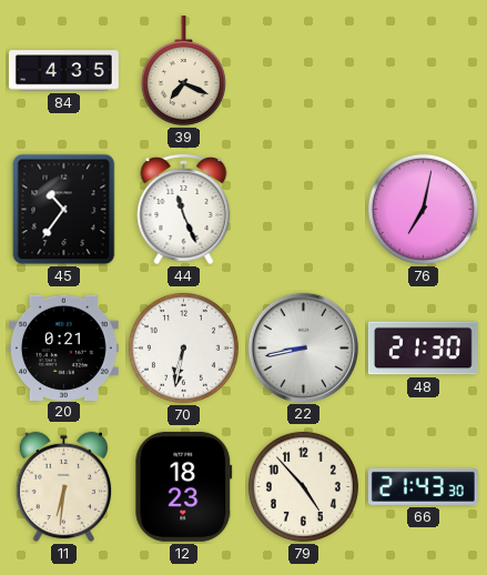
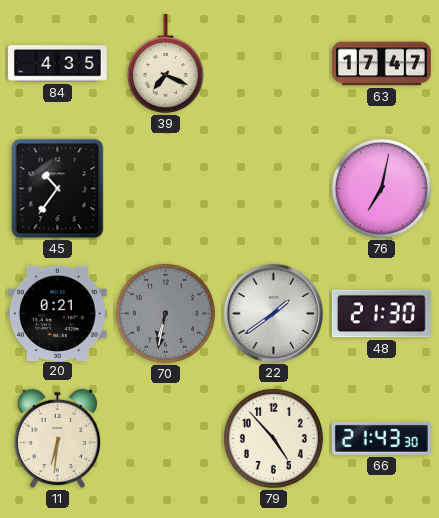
63: none -> 17:47
44: 11:26 -> none
70 dial: white -> grey
22: 8:43 -> 1:39
12: 18:23 -> none
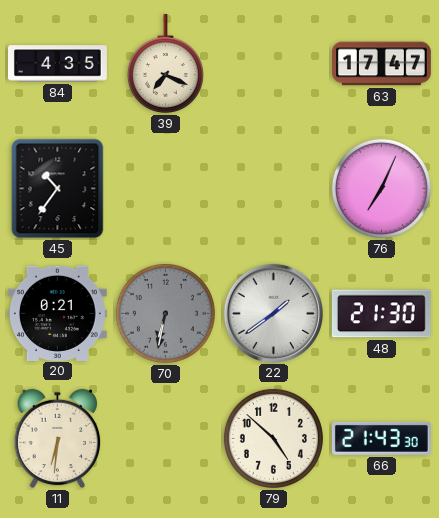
76: 7:02 -> 7:04
79: 4:53 -> 4:52
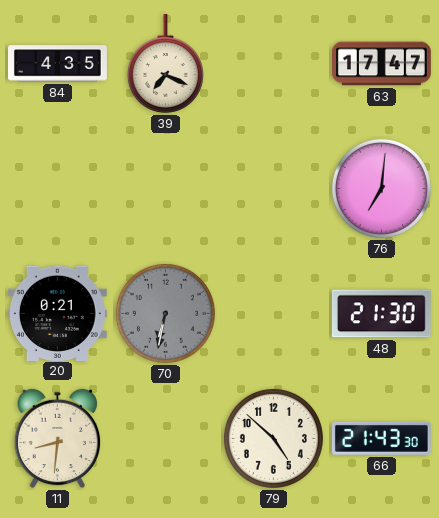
45: 10:36 -> none
76: 7:04 -> 7:01
22: 1:39 -> none
11: 6:31 -> 8:31
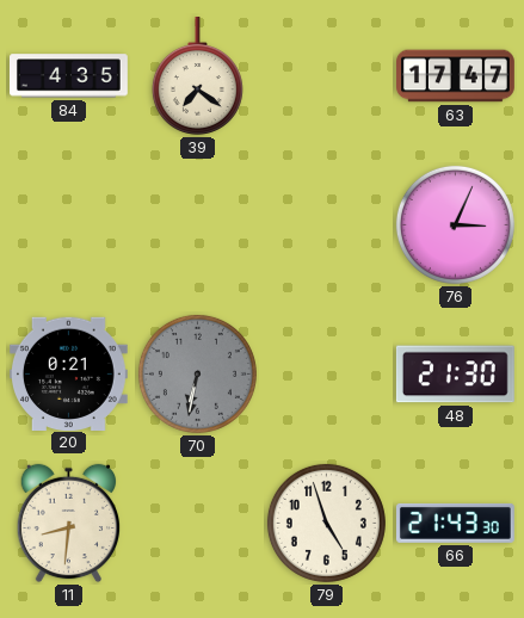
39: 7:19 -> 7:21
76: 7:01 -> 3:04
79: 4:52 -> 4:57
